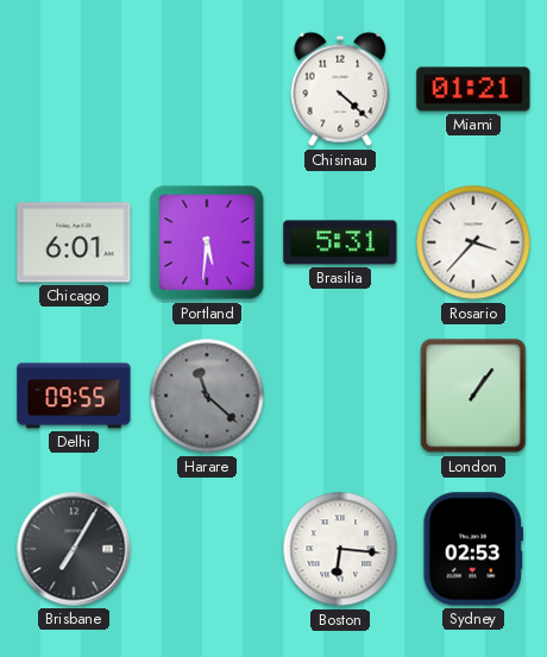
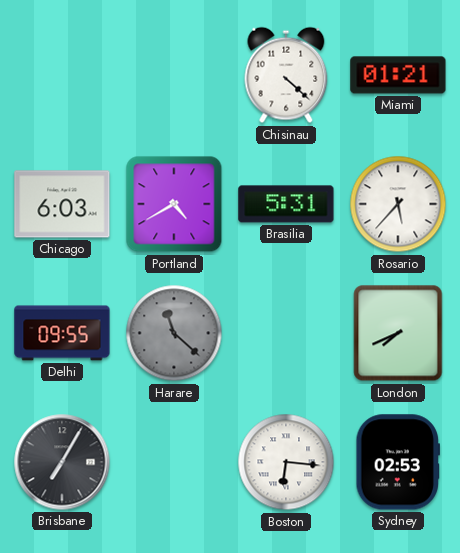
Chicago: 6:01 -> 6:03
Portland: 5:31 -> 4:40
Rosario: 3:37 -> 5:37
London: 1:06 -> 7:41
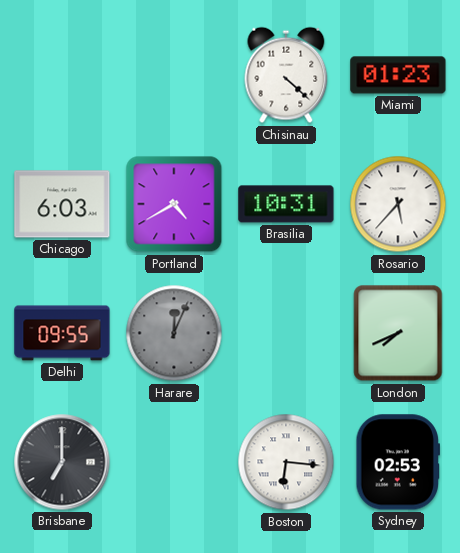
Miami: 01:21 -> 01:23
Brasilia: 5:31 -> 10:31
Harare: 11:22 -> 12:04
Brisbane: 7:05 -> 7:00
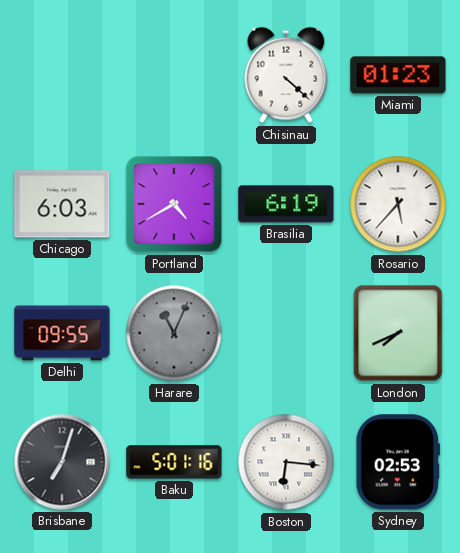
Brasilia: 10:31 -> 6:19
Harare: 12:04 -> 11:04
Brisbane: 7:00 -> 7:03
Baku: none -> 5:01
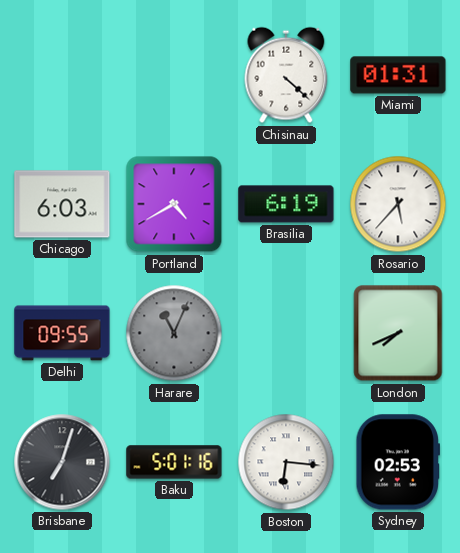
Miami: 01:23 -> 01:31
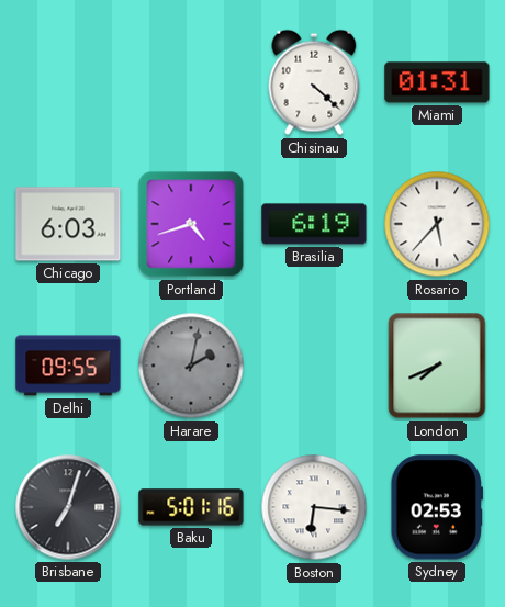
Portland: 4:40 -> 4:42
Harare: 11:04 -> 2:02
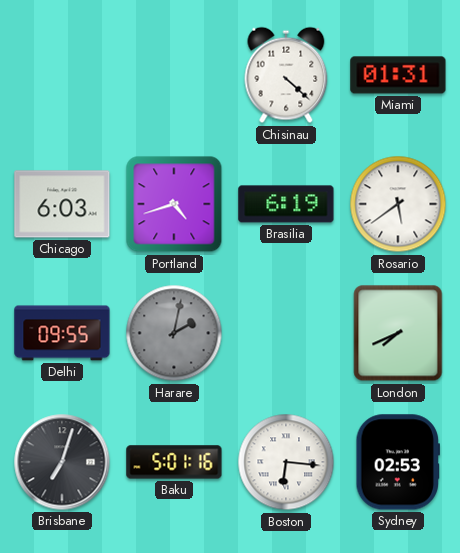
Rosario: 5:37 -> 5:39
